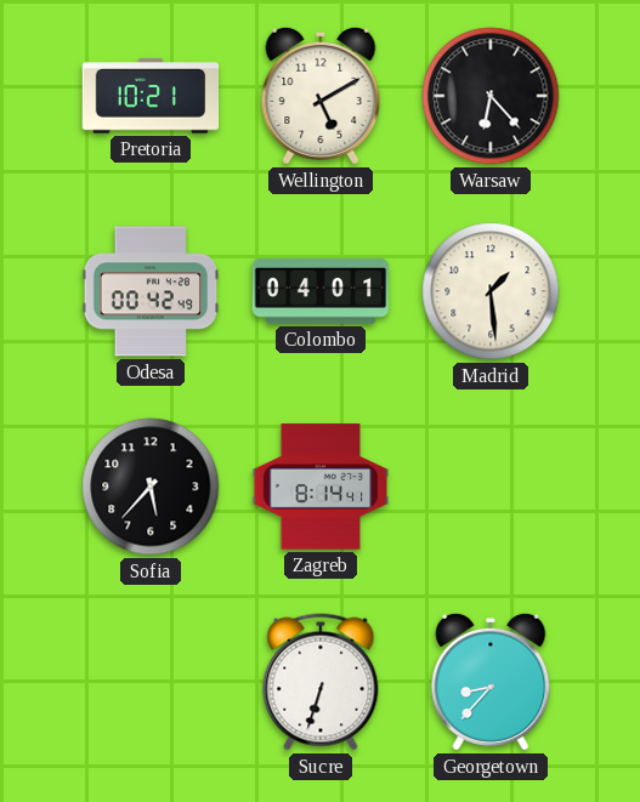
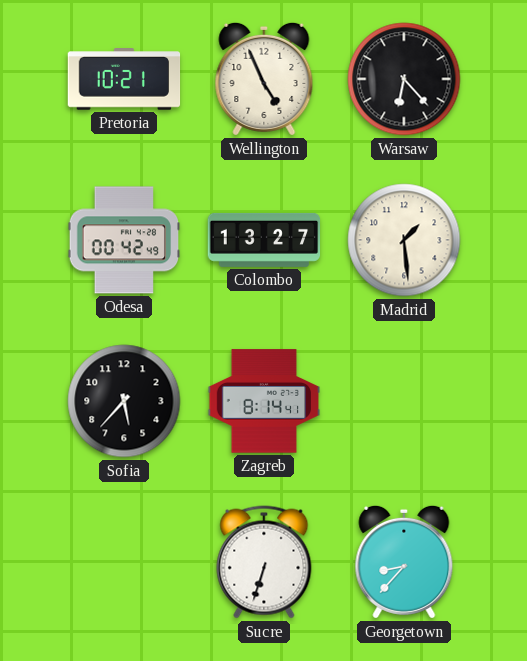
Wellington: 5:10 -> 4:56
Colombo: 04:01 -> 13:27
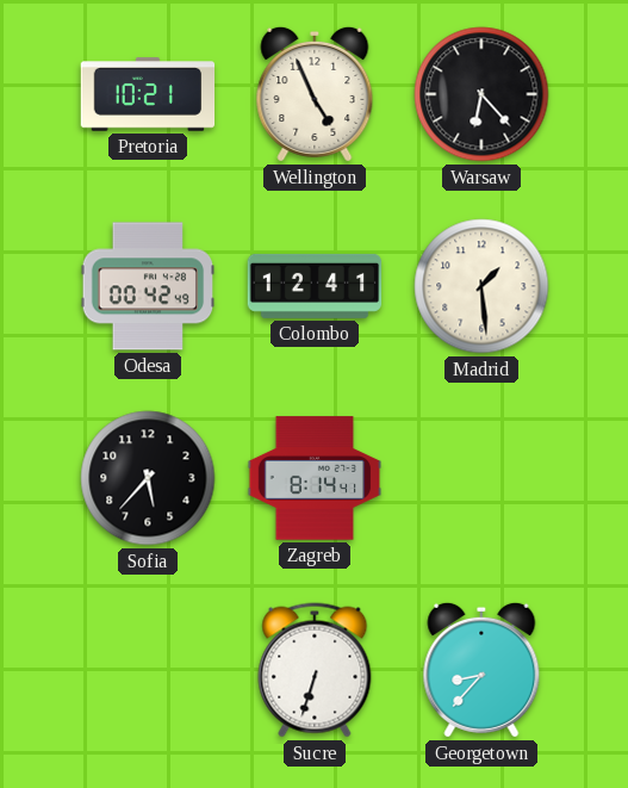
Colombo: 13:27 -> 12:41
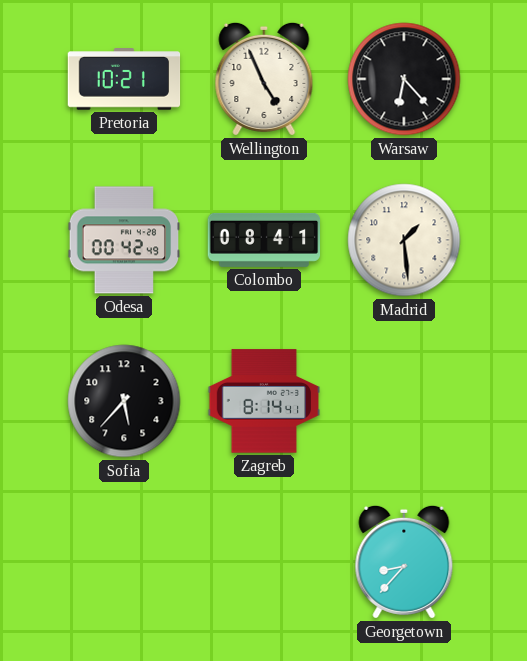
Colombo: 12:41 -> 08:41
Sucre: 6:33 -> none
